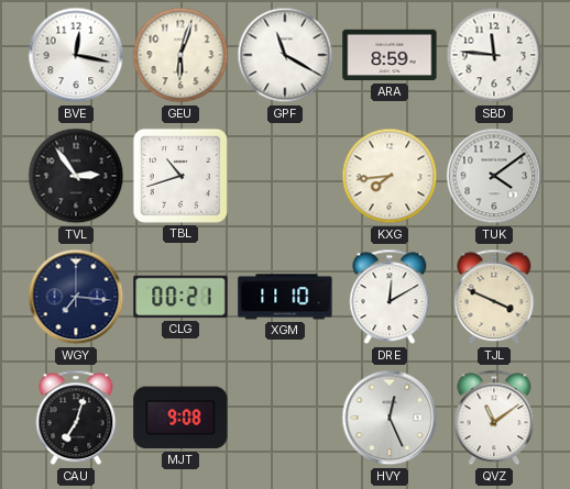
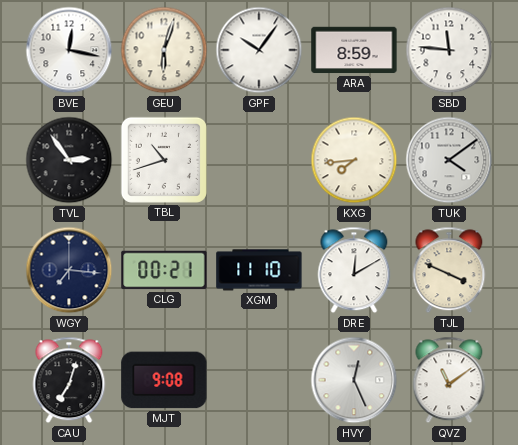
GPF: 11:20 -> 10:06
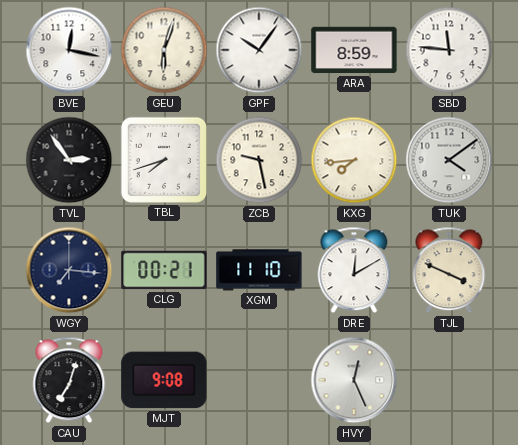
TBL: 10:42 -> 7:42
ZCB: none -> 9:28
QVZ: 11:09 -> none
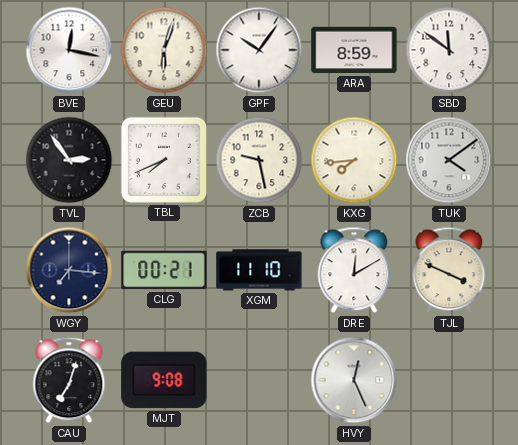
SBD: 11:46 -> 11:51
TBL: 7:42 -> 7:41
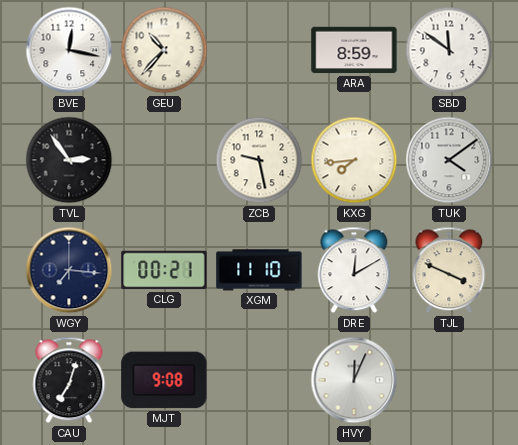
GEU: 6:03 -> 10:37
GPF: 10:06 -> none
TBL: 7:41 -> none
HVY: 12:26 -> 12:04
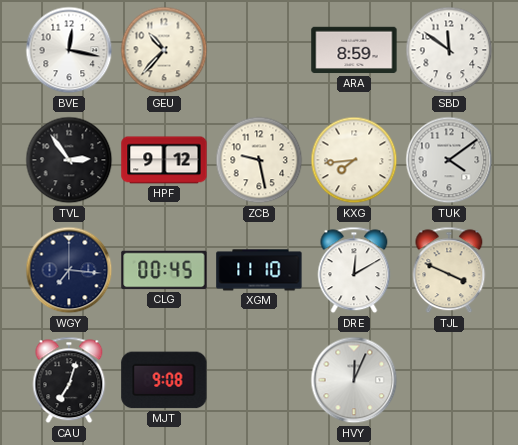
HPF: none -> 9:12
CLG: 00:21 -> 00:45
